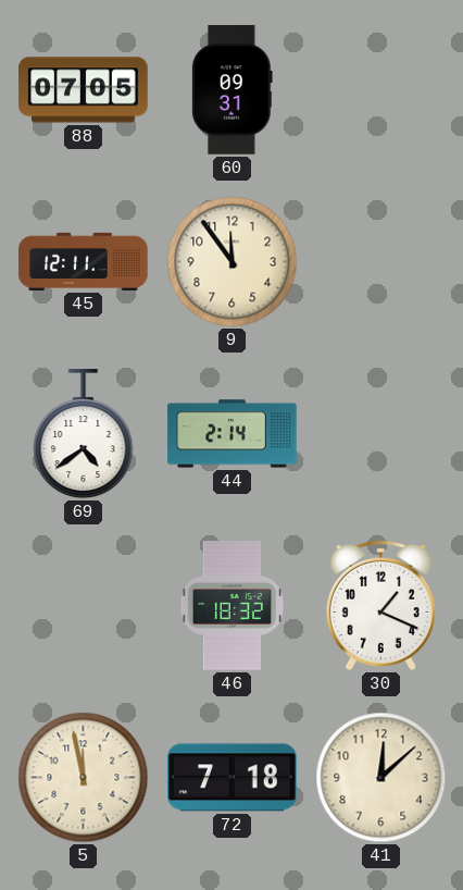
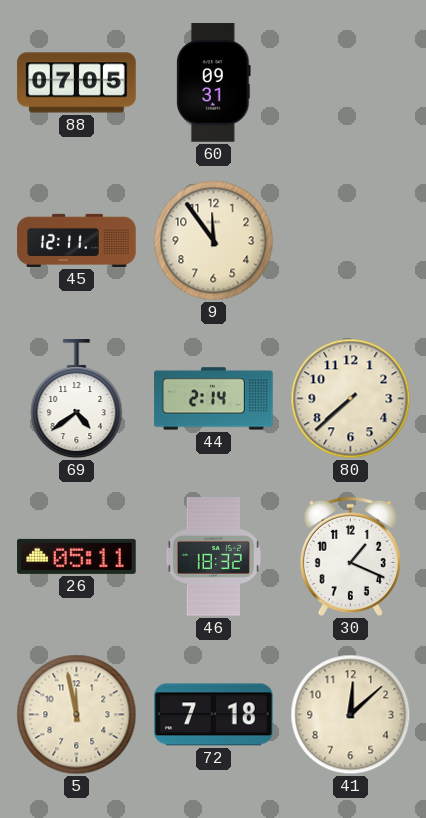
80: none -> 7:38
26: none -> 05:11
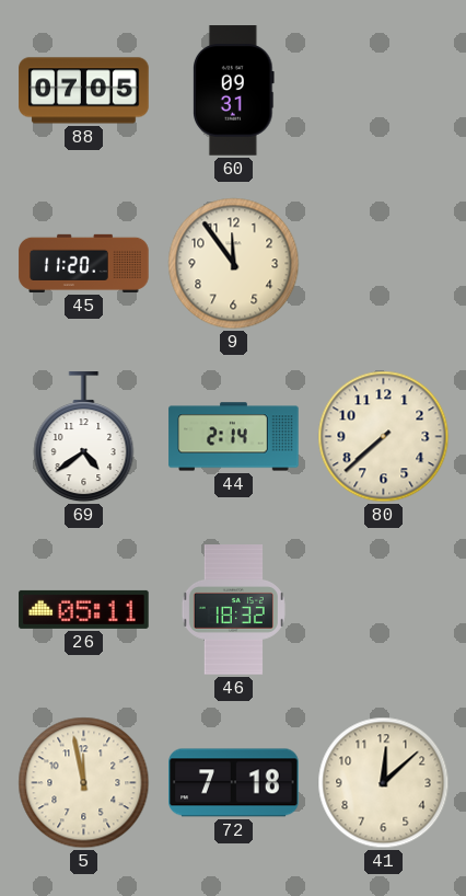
45: 12:11 -> 11:20
30: 1:19 -> none
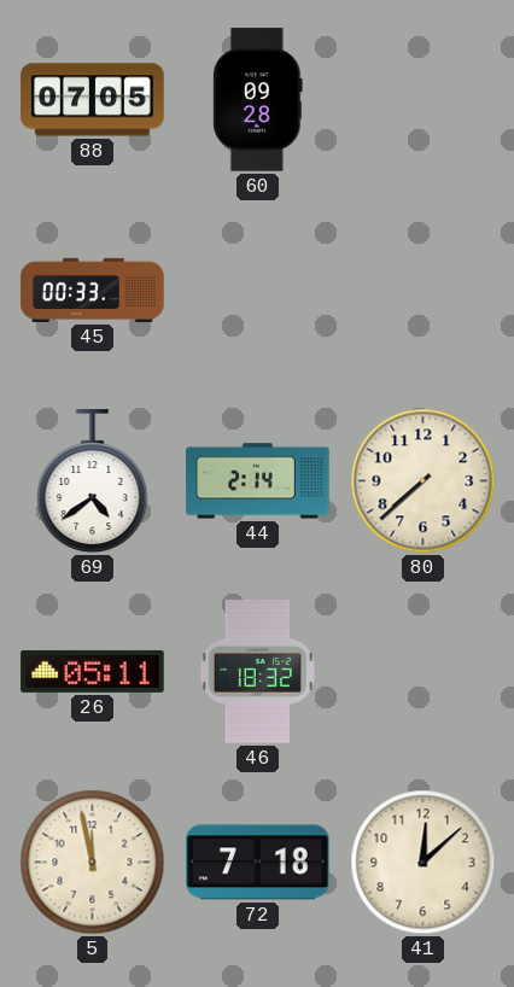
60: 09:31 -> 09:28
45: 11:20 -> 00:33
9: 11:54 -> none
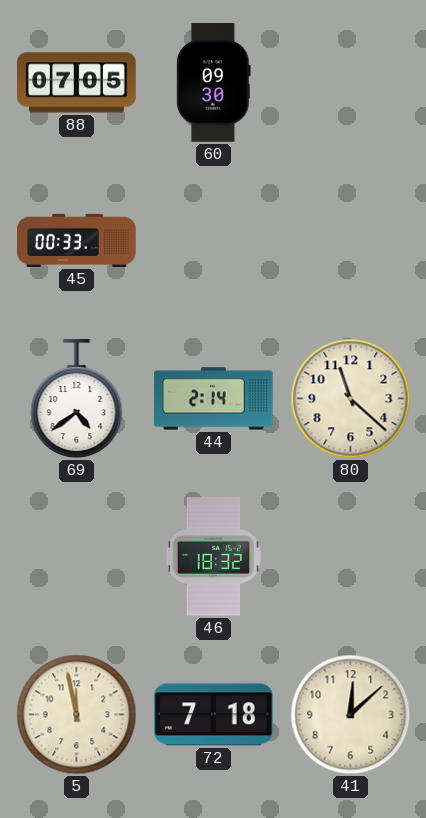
60: 09:28 -> 09:30
80: 7:38 -> 11:22
26: 05:11 -> none
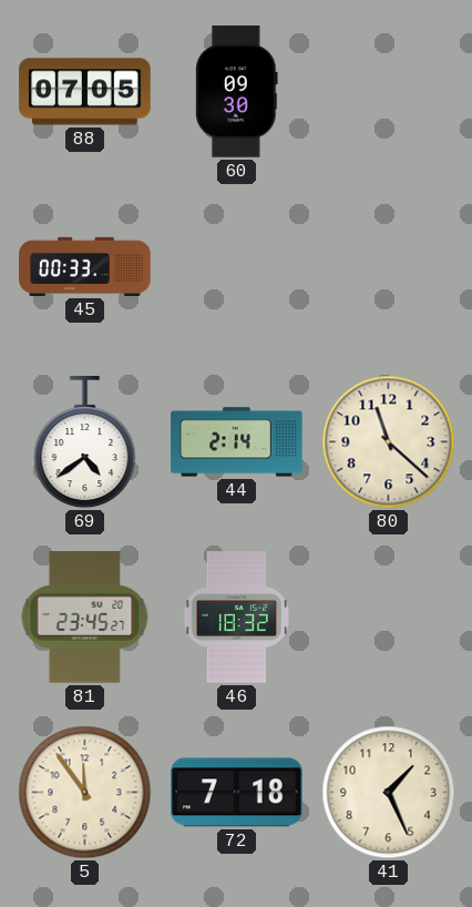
81: none -> 23:45
5: 11:58 -> 11:54
41: 12:08 -> 1:26
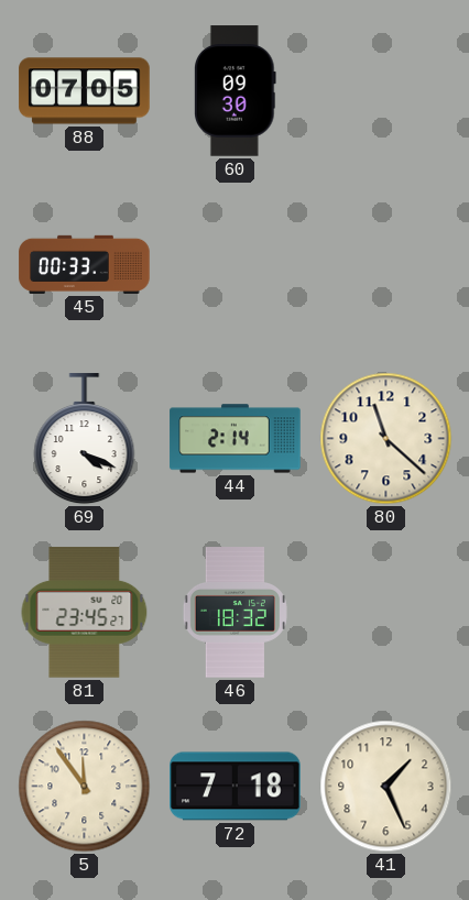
69: 4:39 -> 4:19
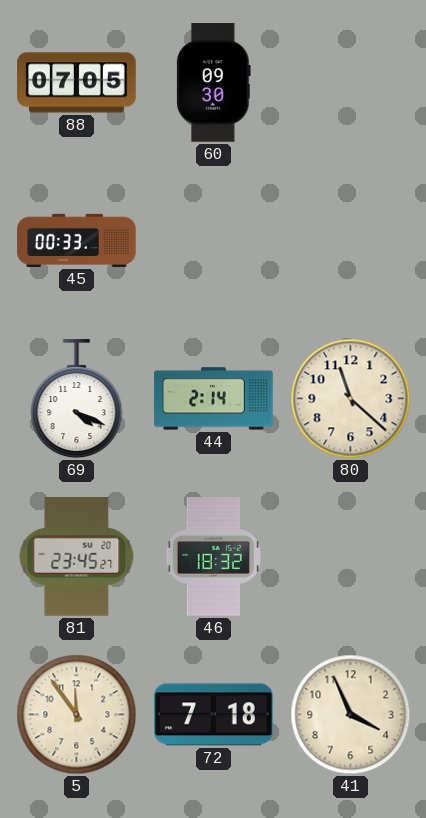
41: 1:26 -> 3:56
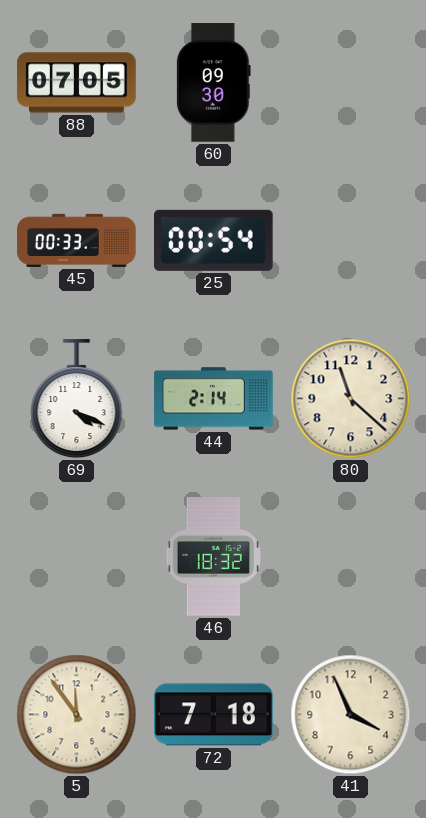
25: none -> 00:54
81: 23:45 -> none
